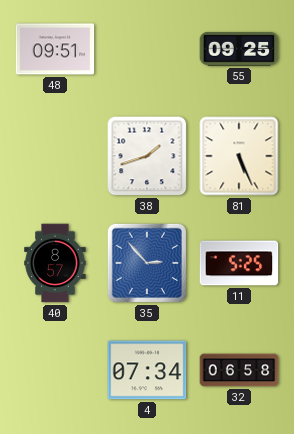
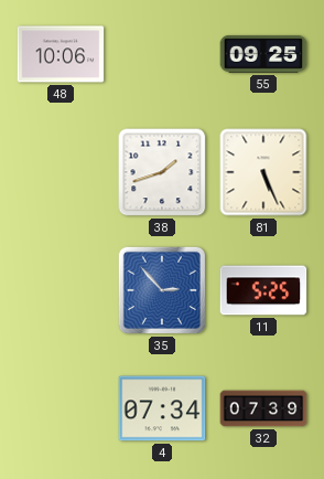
48: 09:51 -> 10:06
40: 8:57 -> none
32: 06:58 -> 07:39
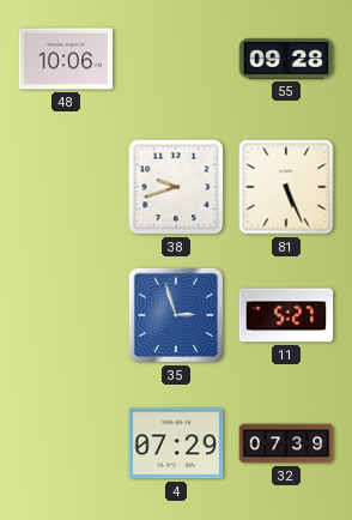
55: 09:25 -> 09:28
38: 1:42 -> 9:42
35: 2:53 -> 2:57
11: 5:25 -> 5:27
4: 07:34 -> 07:29
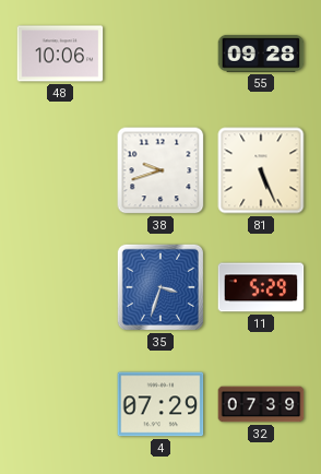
35: 2:57 -> 3:33
11: 5:27 -> 5:29
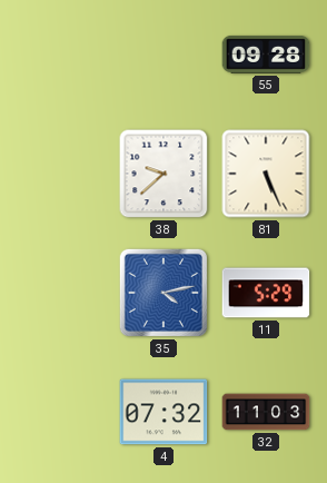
48: 10:06 -> none
38: 9:42 -> 9:38
35: 3:33 -> 4:13
4: 07:29 -> 07:32
32: 07:39 -> 11:03
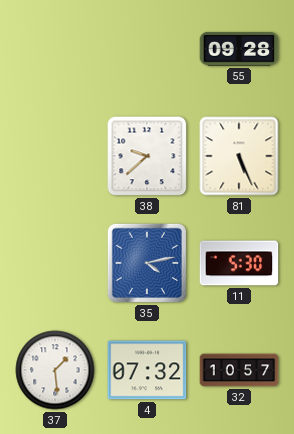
11: 5:29 -> 5:30
37: none -> 1:29
32: 11:03 -> 10:57
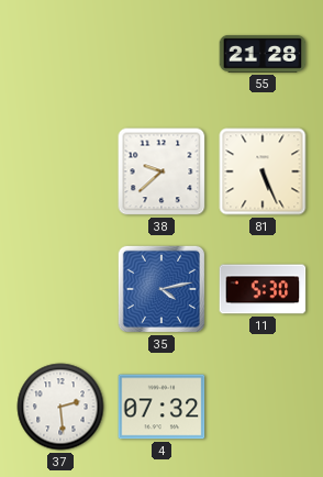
55: 09:28 -> 21:28
37: 1:29 -> 2:29
32: 10:57 -> none
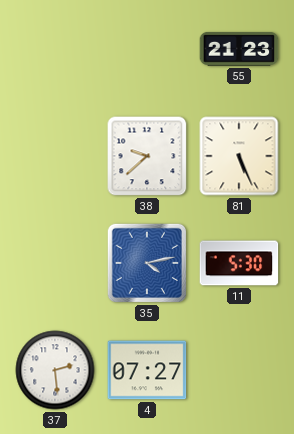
55: 21:28 -> 21:23
4: 07:32 -> 07:27
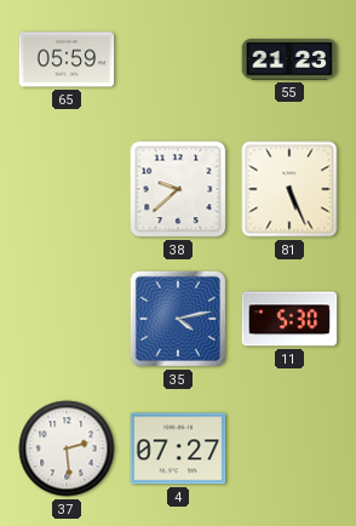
65: none -> 05:59
